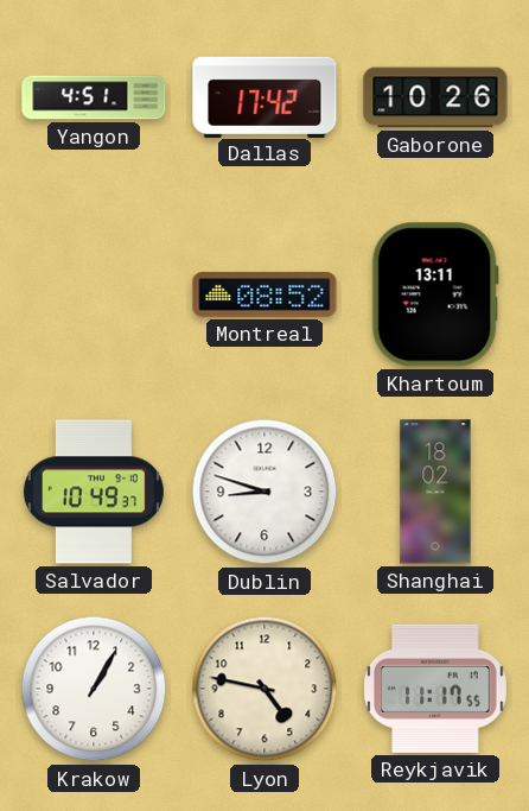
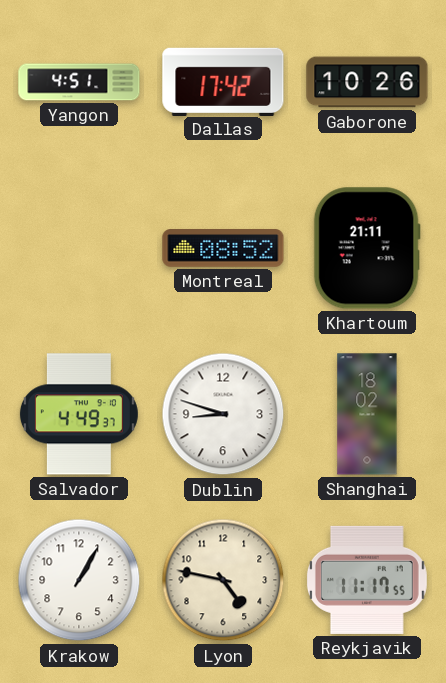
Khartoum: 13:11 -> 21:11
Salvador: 10:49 -> 4:49
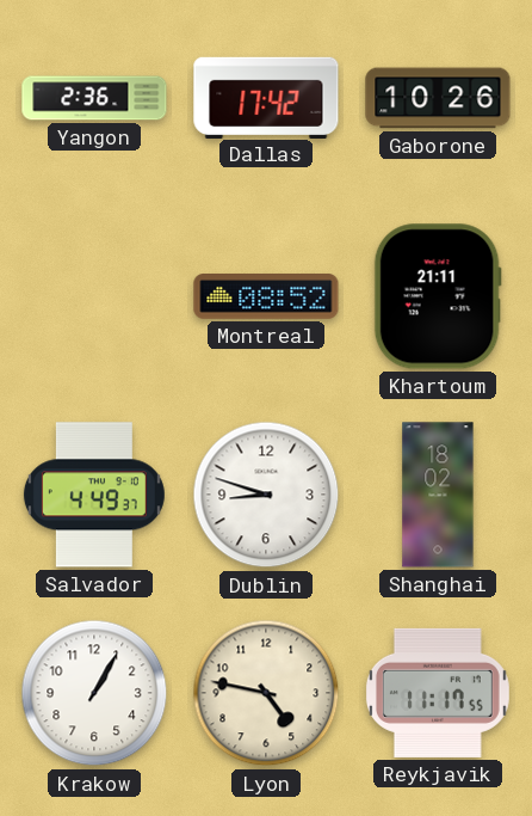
Yangon: 4:51 -> 2:36
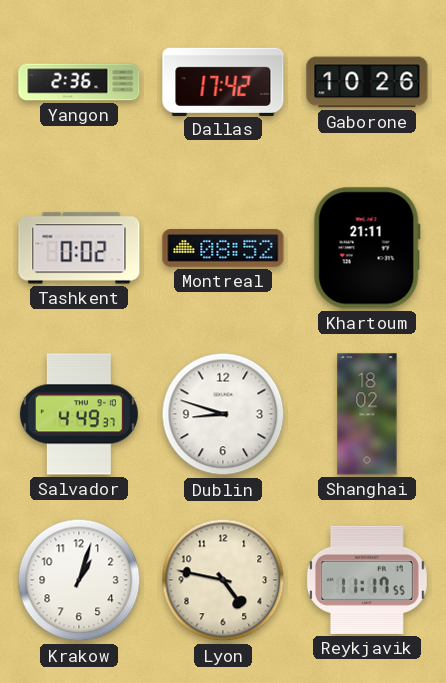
Tashkent: none -> 0:02
Krakow: 1:05 -> 1:03
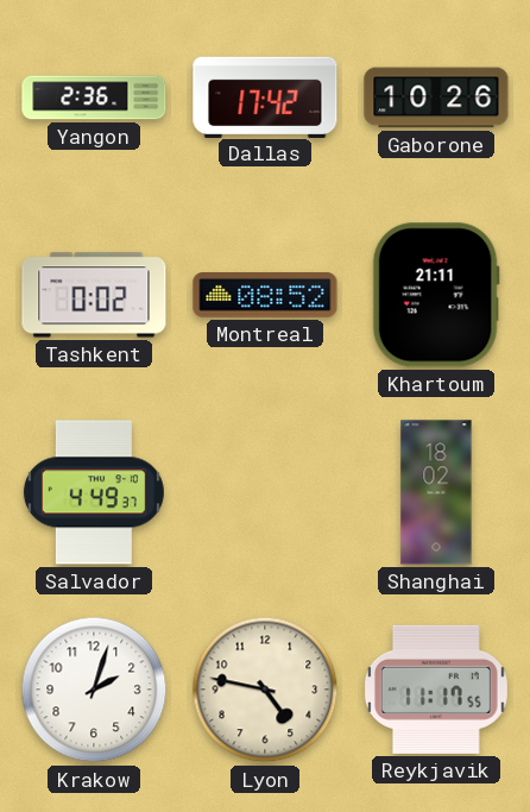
Dublin: 8:48 -> none
Krakow: 1:03 -> 2:03
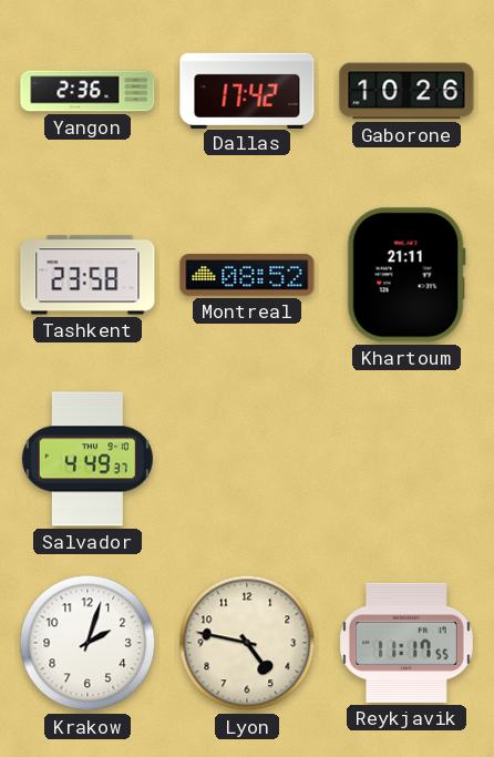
Tashkent: 0:02 -> 23:58
Shanghai: 18:02 -> none
